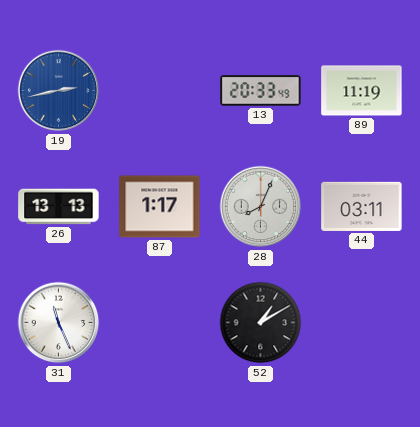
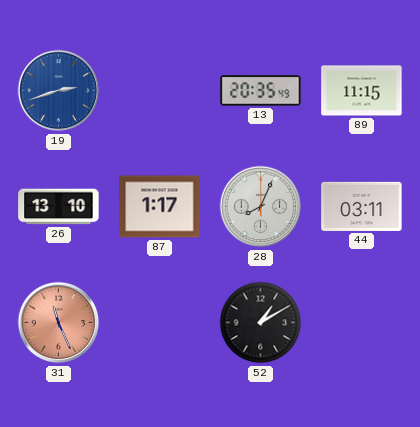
19: 2:43 -> 2:42
13: 20:33 -> 20:35
89: 11:19 -> 11:15
26: 13:13 -> 13:10
31 dial: white -> salmon
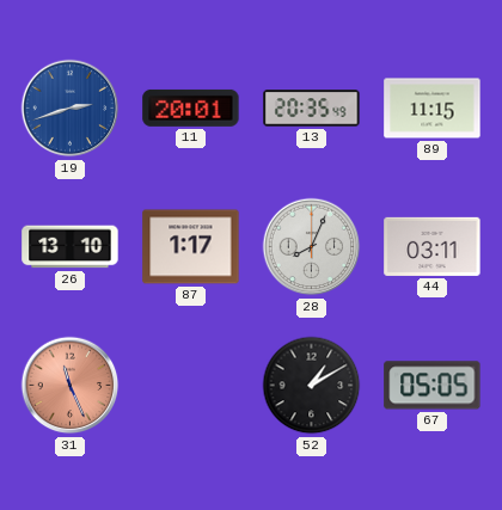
11: none -> 20:01
67: none -> 05:05
